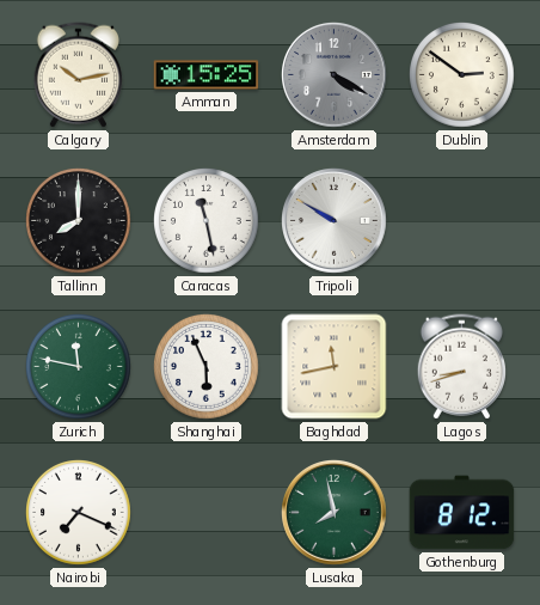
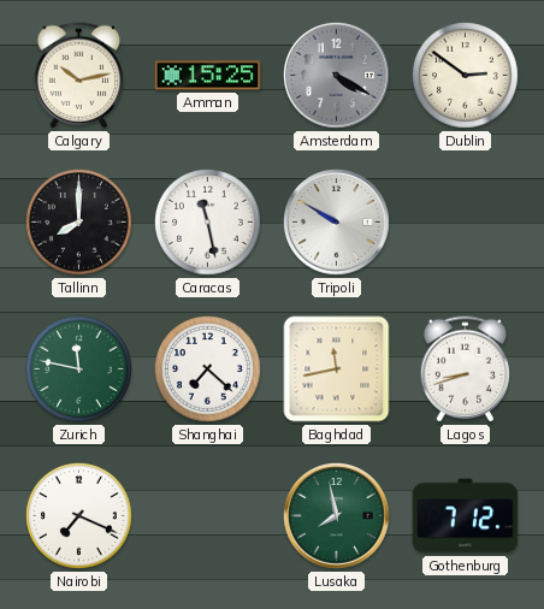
Shanghai: 5:56 -> 7:22
Gothenburg: 8:12 -> 7:12
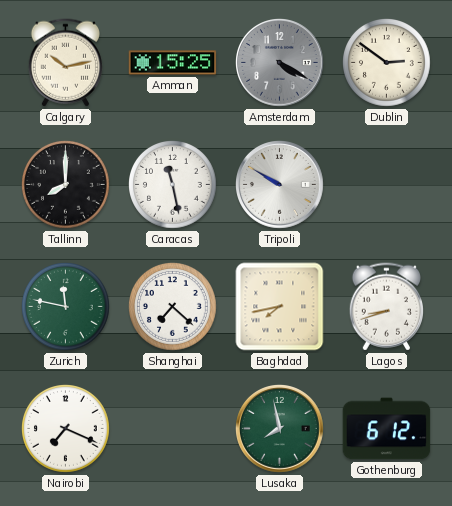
Baghdad: 11:43 -> 7:43
Gothenburg: 7:12 -> 6:12
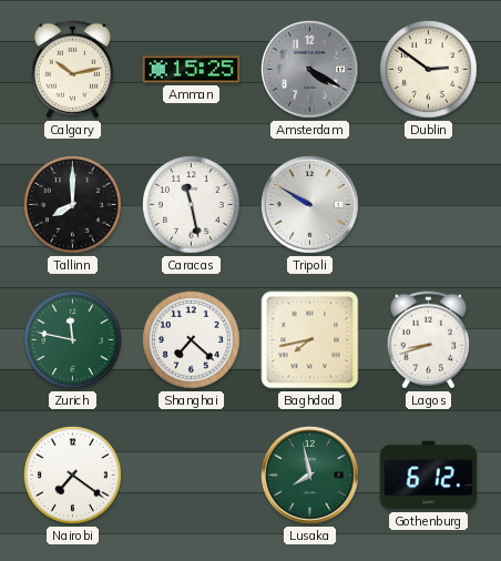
Nairobi: 7:19 -> 7:21
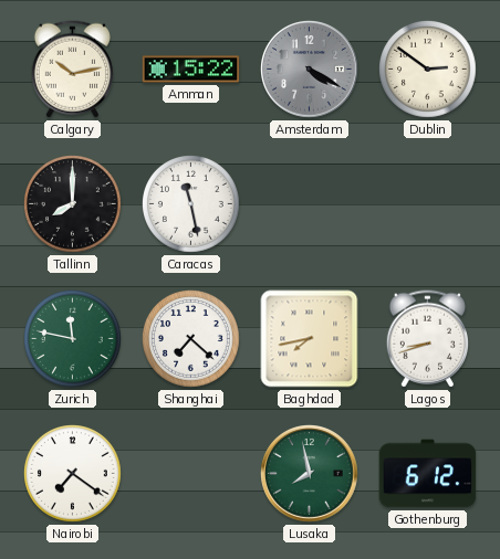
Amman: 15:25 -> 15:22
Tripoli: 9:50 -> none
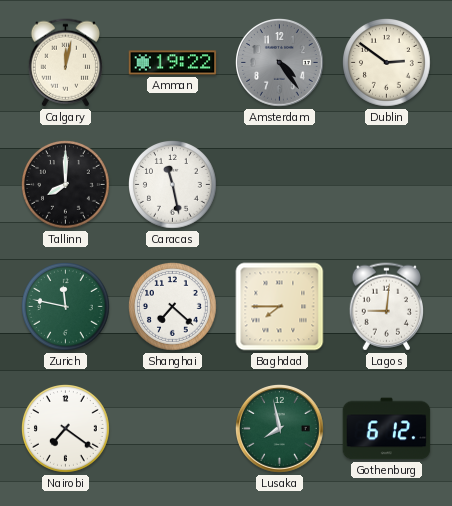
Calgary: 10:13 -> 12:02
Amman: 15:22 -> 19:22
Amsterdam: 4:20 -> 4:24
Baghdad: 7:43 -> 7:45
Lagos: 8:42 -> 9:01
